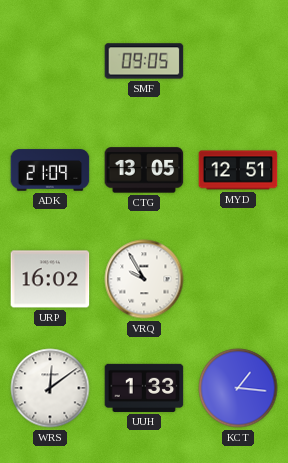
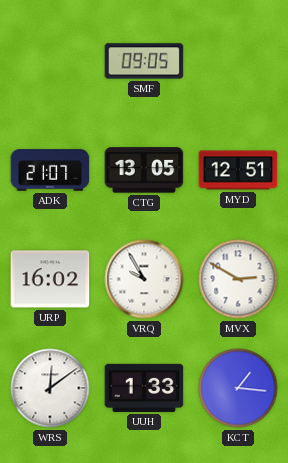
ADK: 21:09 -> 21:07
MVX: none -> 2:50
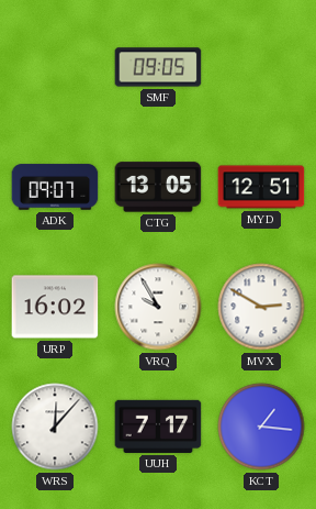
ADK: 21:07 -> 09:07
WRS: 12:09 -> 12:07
UUH: 1:33 -> 7:17
